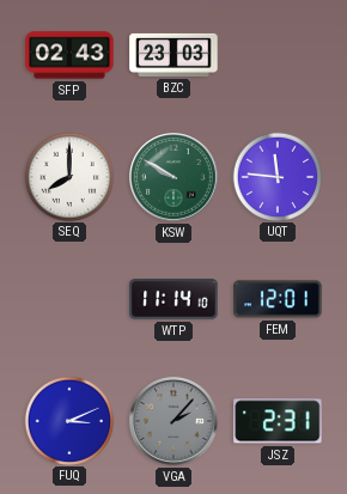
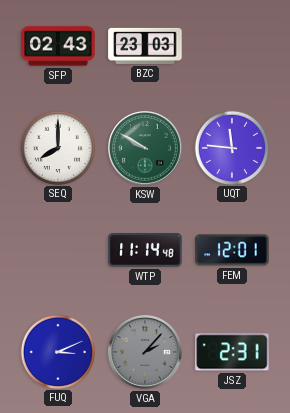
WTP: 11:14:10 -> 11:14:48
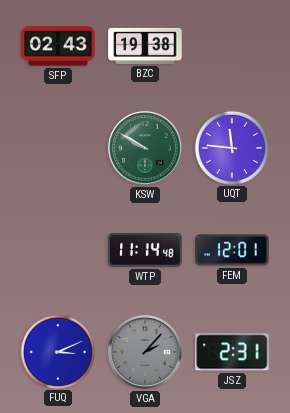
BZC: 23:03 -> 19:38
SEQ: 8:00 -> none
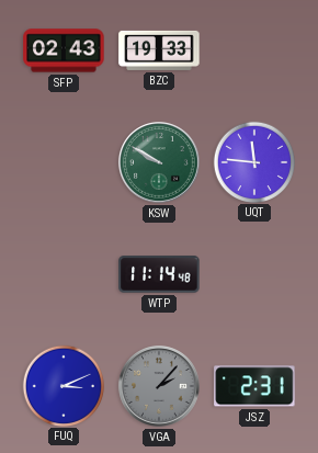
BZC: 19:38 -> 19:33
FEM: 12:01 -> none
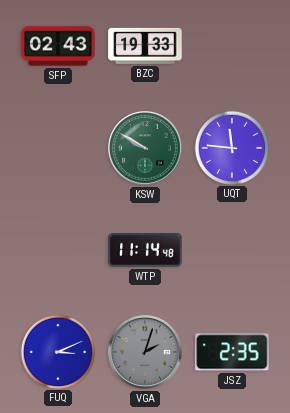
VGA: 2:07 -> 2:03
JSZ: 2:31 -> 2:35
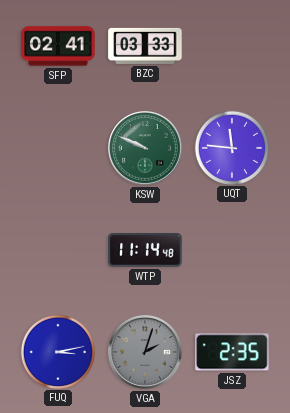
SFP: 02:43 -> 02:41
BZC: 19:33 -> 03:33
KSW: 9:50 -> 9:49
FUQ: 3:11 -> 3:13
